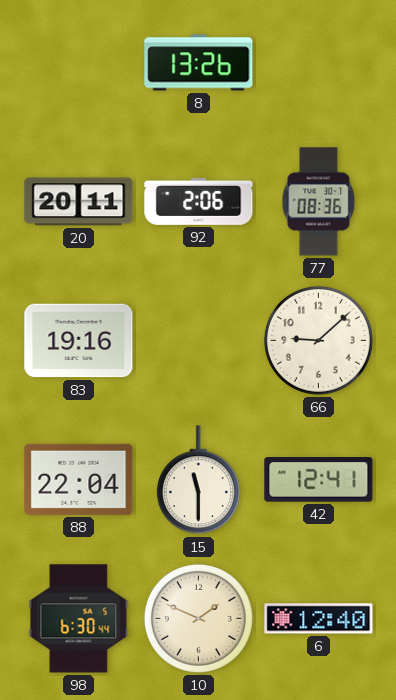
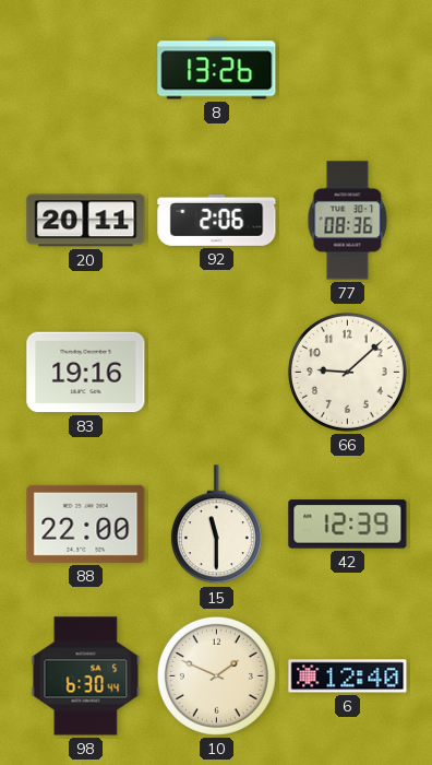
88: 22:04 -> 22:00
42: 12:41 -> 12:39
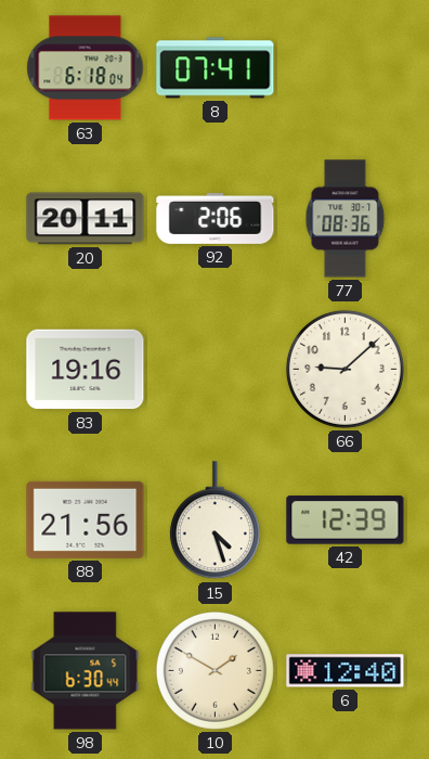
63: none -> 6:18
8: 13:26 -> 07:41
88: 22:00 -> 21:56
15: 11:30 -> 4:27
10: 1:49 -> 1:50
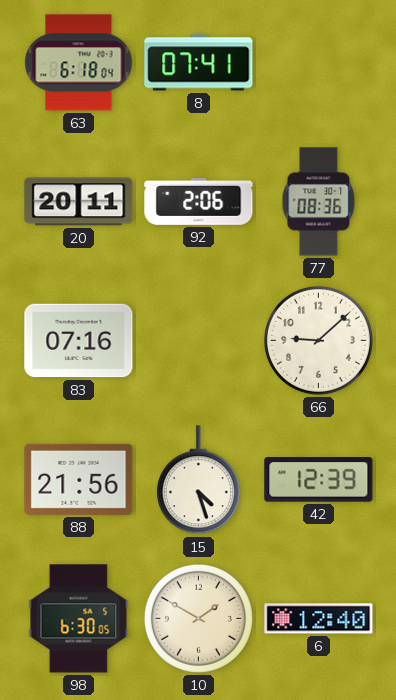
83: 19:16 -> 07:16
98: 6:30:44 -> 6:30:05
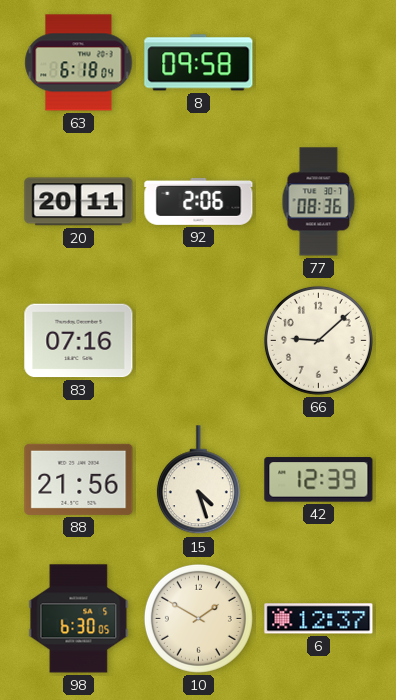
8: 07:41 -> 09:58
6: 12:40 -> 12:37
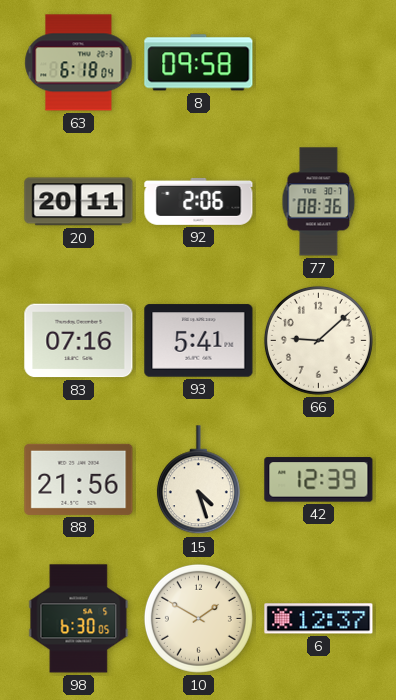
93: none -> 5:41
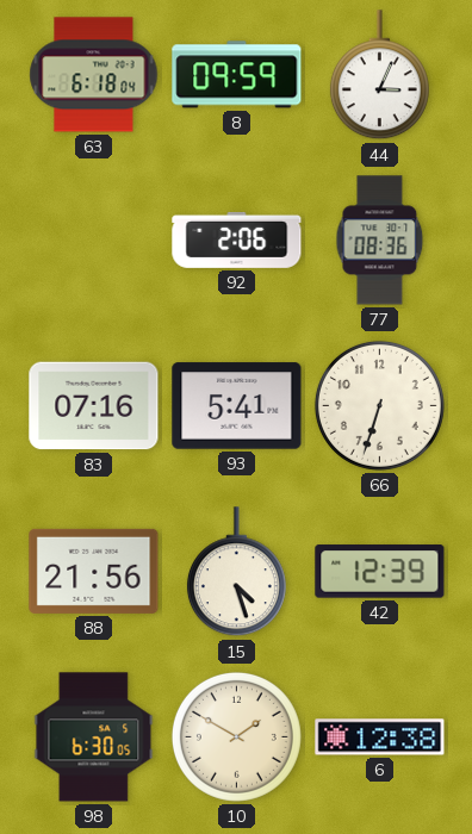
8: 09:58 -> 09:59
44: none -> 3:04
20: 20:11 -> none
66: 9:08 -> 6:33
6: 12:37 -> 12:38
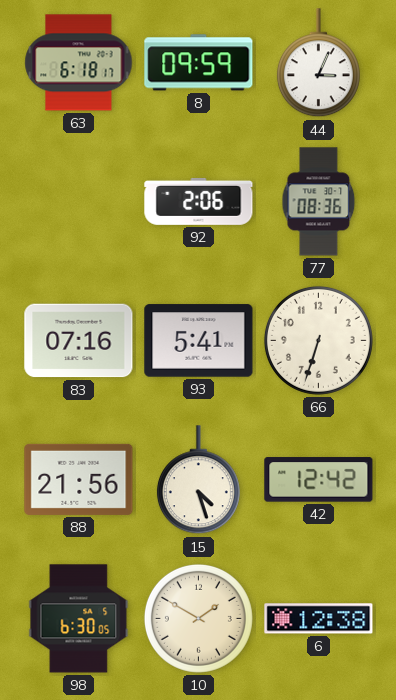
63: 6:18:04 -> 6:18:17
42: 12:39 -> 12:42
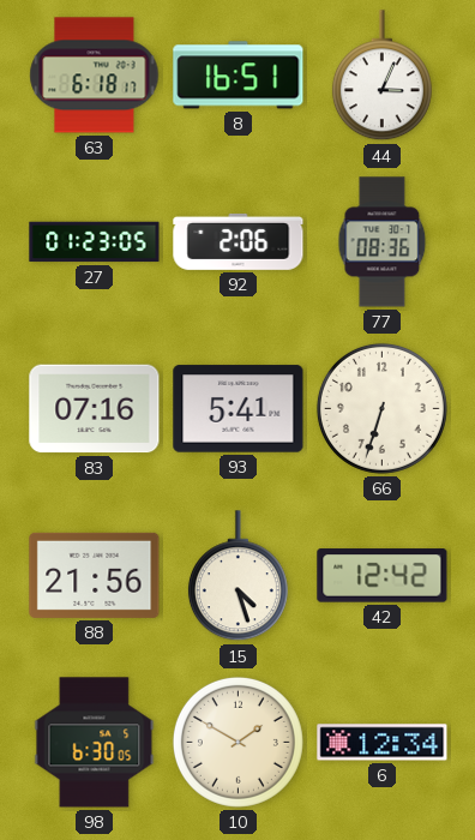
8: 09:59 -> 16:51
27: none -> 01:23
6: 12:38 -> 12:34
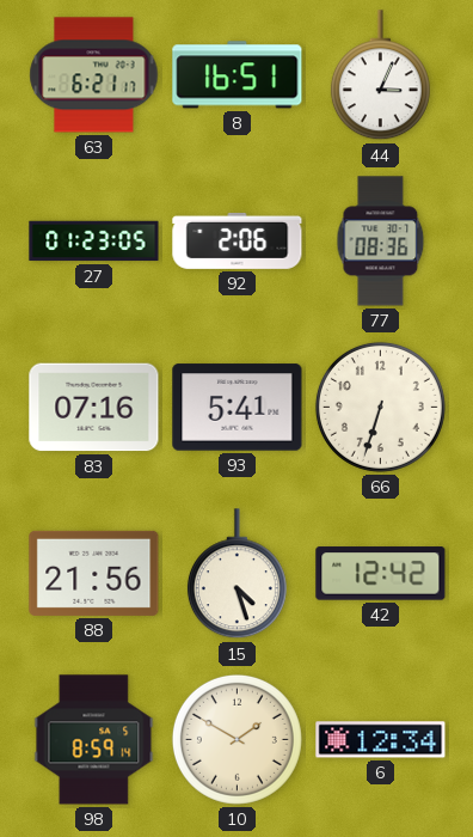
63: 6:18 -> 6:21
98: 6:30 -> 8:59
